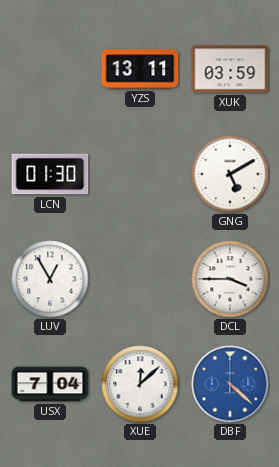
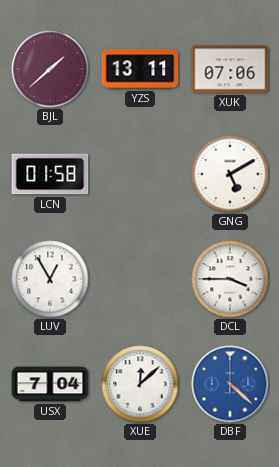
BJL: none -> 1:38
XUK: 03:59 -> 07:06
LCN: 01:30 -> 01:58
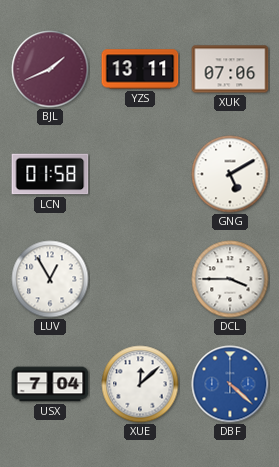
BJL: 1:38 -> 1:41
